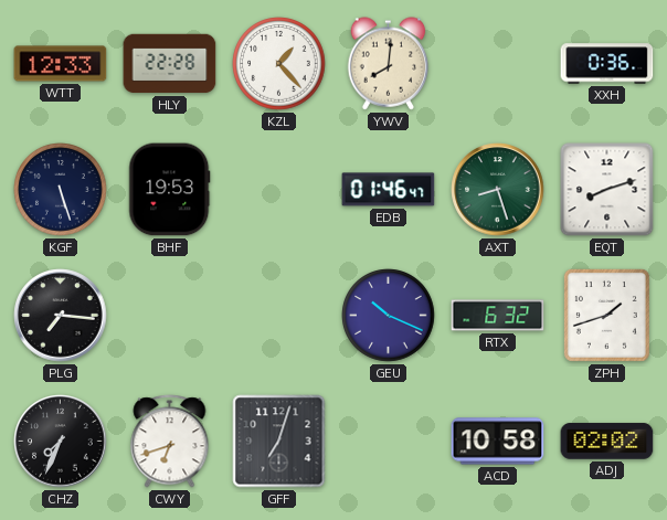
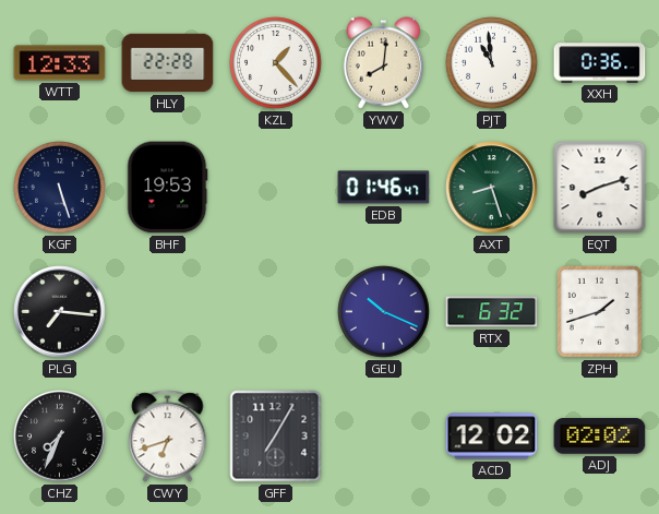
PJT: none -> 10:59
GFF: 7:03 -> 7:05
ACD: 10:58 -> 12:02
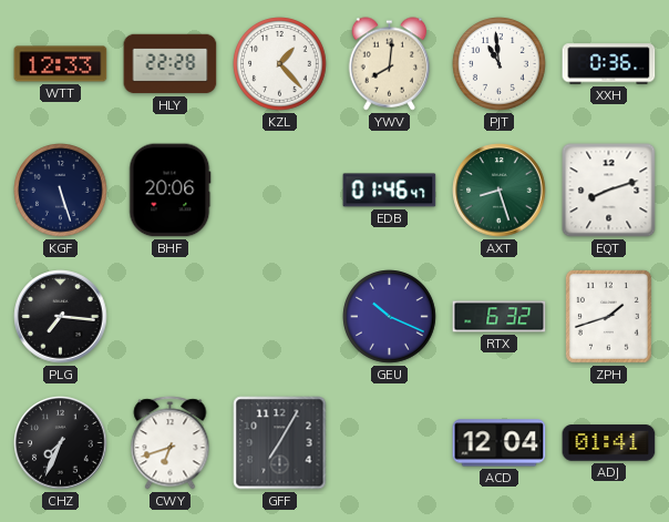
BHF: 19:53 -> 20:06
ACD: 12:02 -> 12:04
ADJ: 02:02 -> 01:41
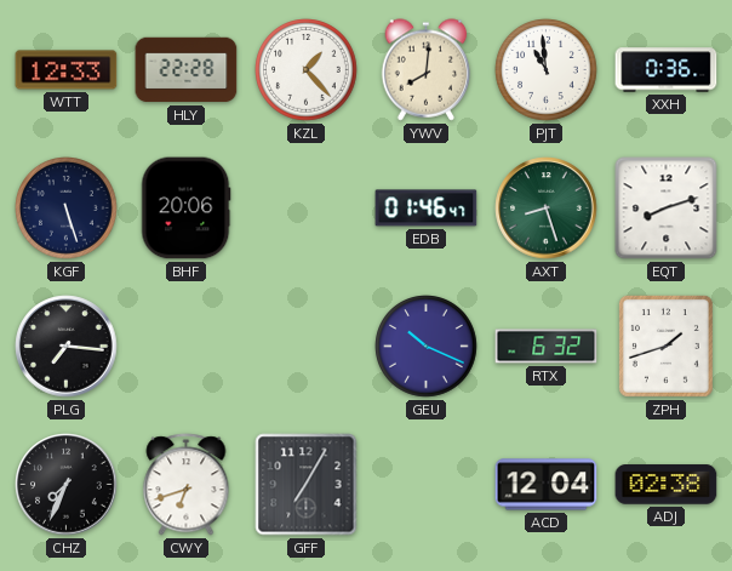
ADJ: 01:41 -> 02:38
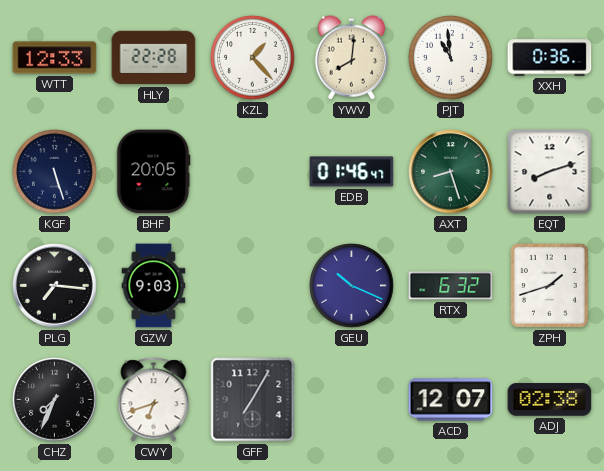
BHF: 20:06 -> 20:05
GZW: none -> 9:03
ACD: 12:04 -> 12:07
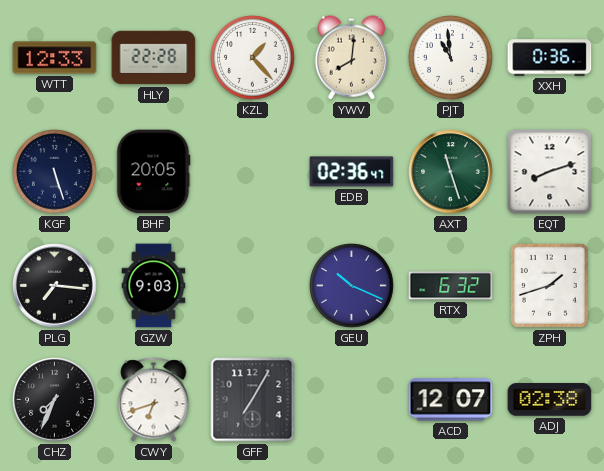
EDB: 01:46 -> 02:36
AXT: 8:27 -> 11:27
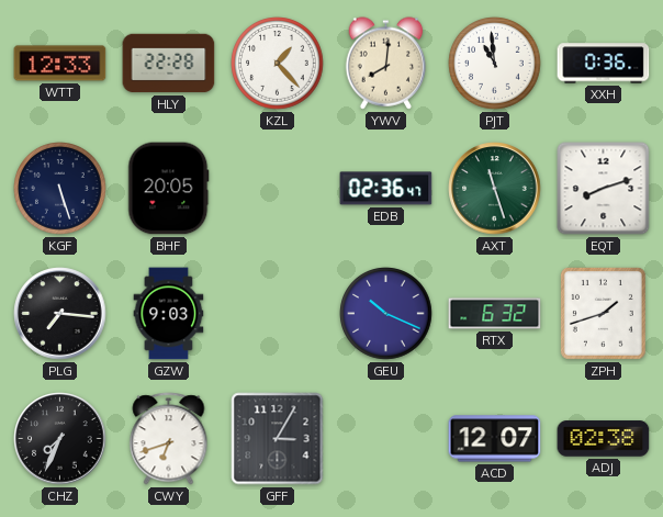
GFF: 7:05 -> 3:05
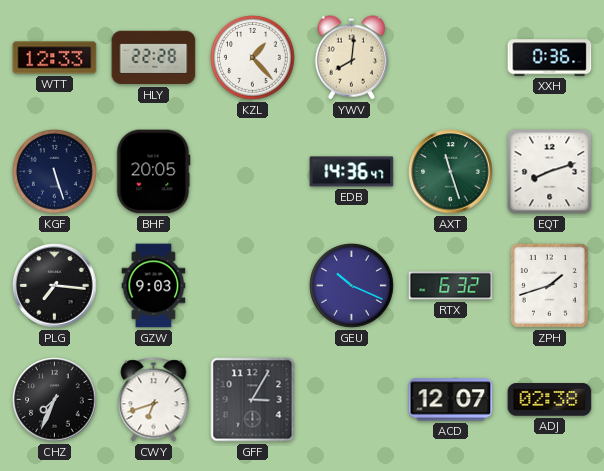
PJT: 10:59 -> none
EDB: 02:36 -> 14:36
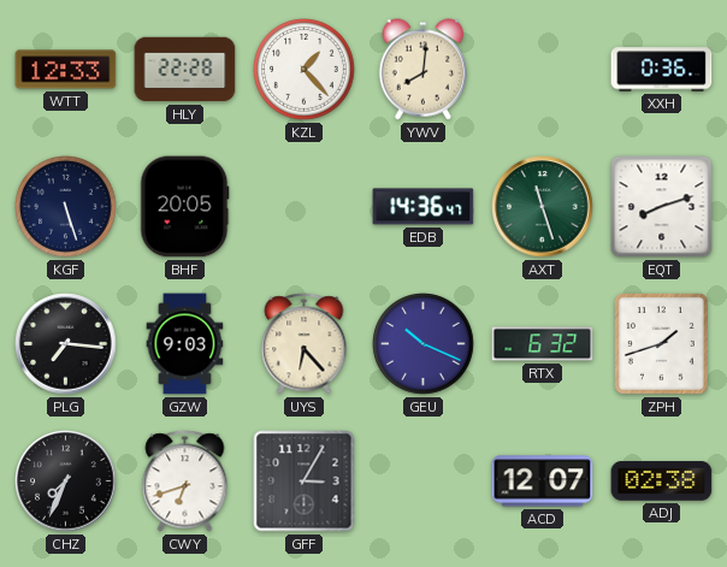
UYS: none -> 6:23
